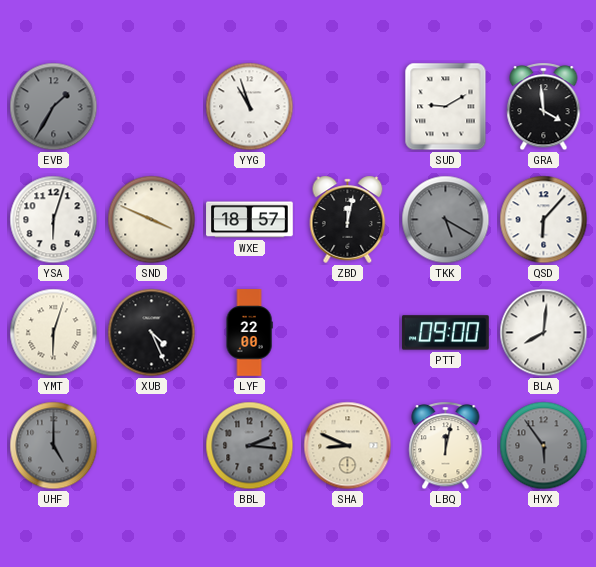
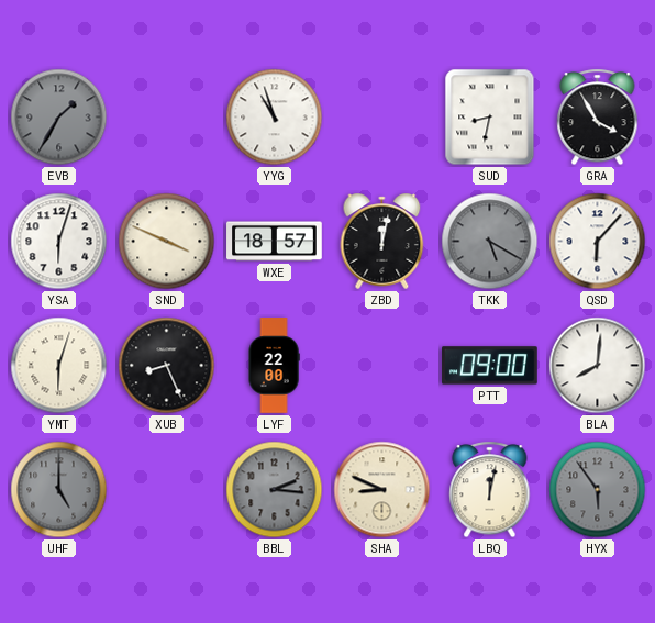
SUD: 9:10 -> 8:32
GRA: 3:59 -> 3:55
XUB: 4:26 -> 8:26
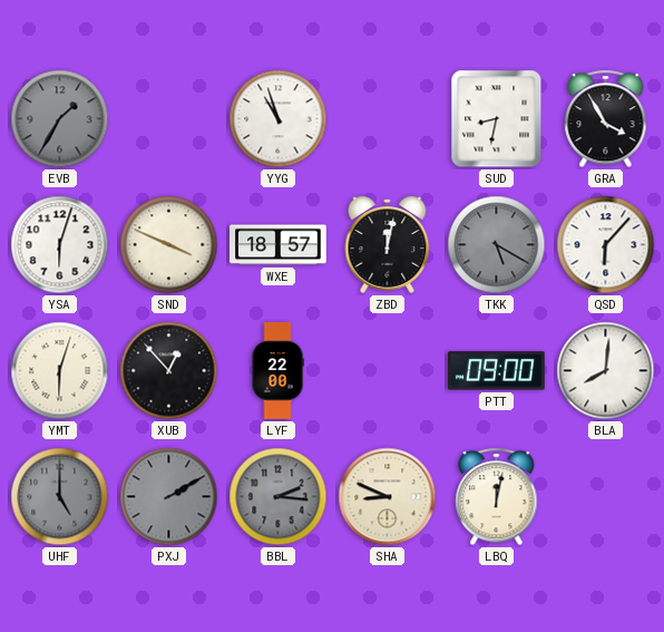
XUB: 8:26 -> 12:53
PXJ: none -> 2:10
HYX: 5:54 -> none
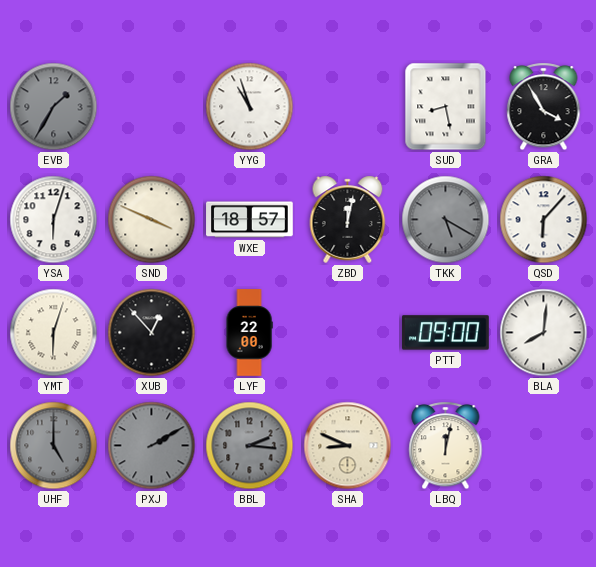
SUD: 8:32 -> 8:28
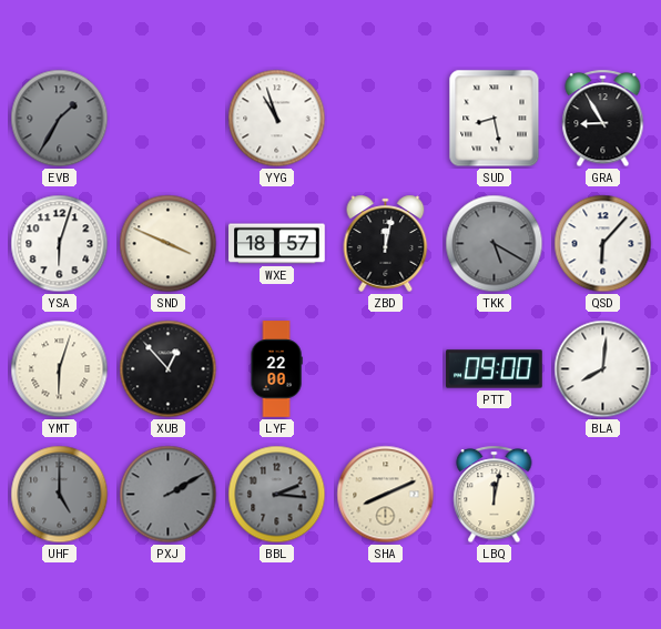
GRA: 3:55 -> 8:55
SHA: 8:49 -> 8:11
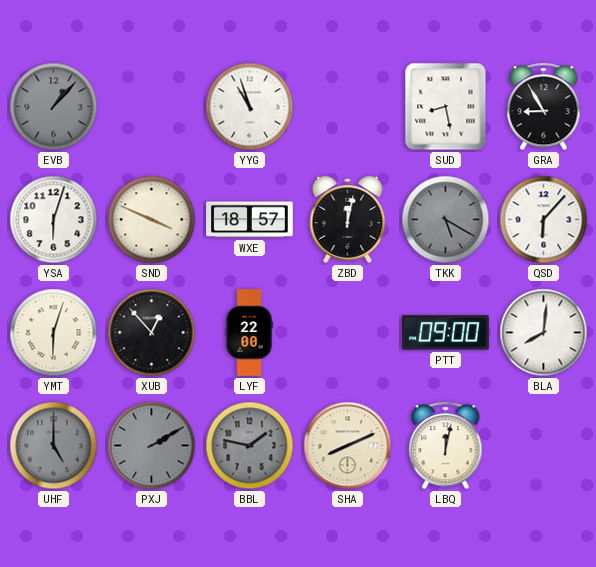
EVB: 1:35 -> 1:07
BBL: 2:16 -> 1:47
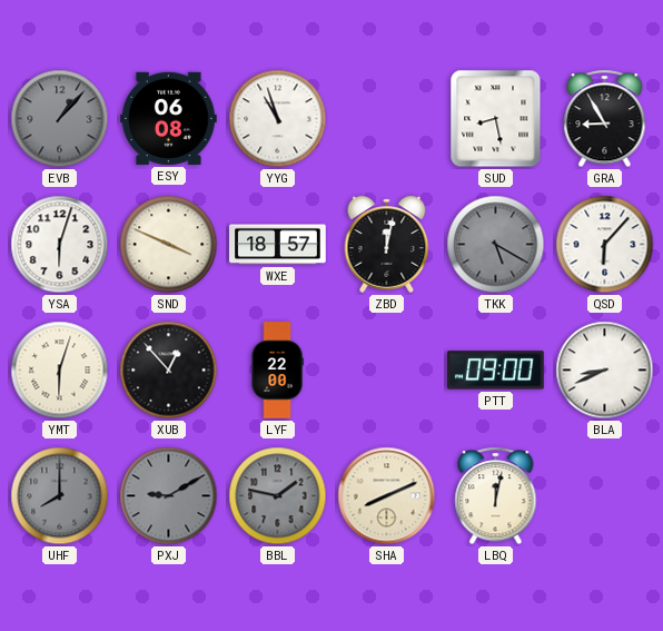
ESY: none -> 06:08
BLA: 8:01 -> 8:41
UHF: 5:00 -> 8:00
PXJ: 2:10 -> 9:10
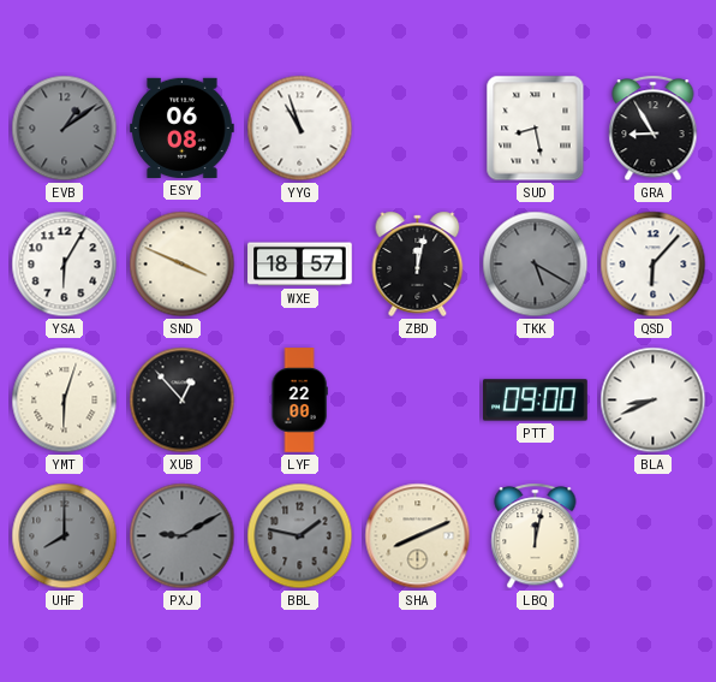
EVB: 1:07 -> 1:09
YSA: 6:03 -> 6:05
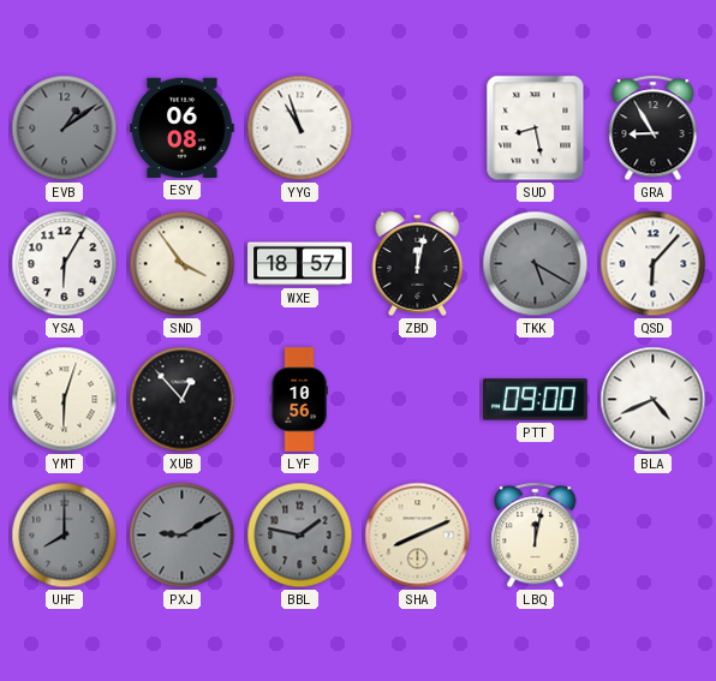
SND: 3:49 -> 3:54
LYF: 22:00 -> 10:56
BLA: 8:41 -> 4:41
